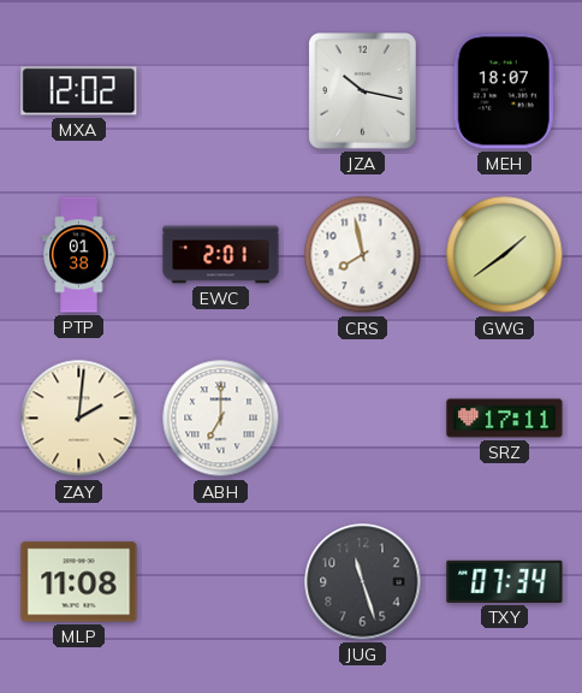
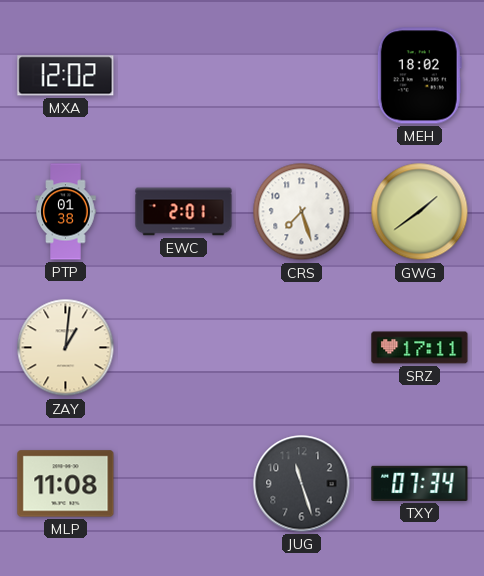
JZA: 10:17 -> none
MEH: 18:07 -> 18:02
CRS: 7:58 -> 7:27
ZAY: 2:01 -> 1:01
ABH: 7:00 -> none
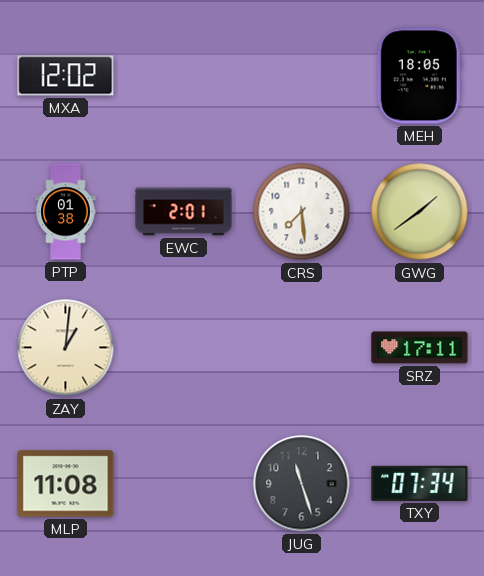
MEH: 18:02 -> 18:05
CRS: 7:27 -> 7:29
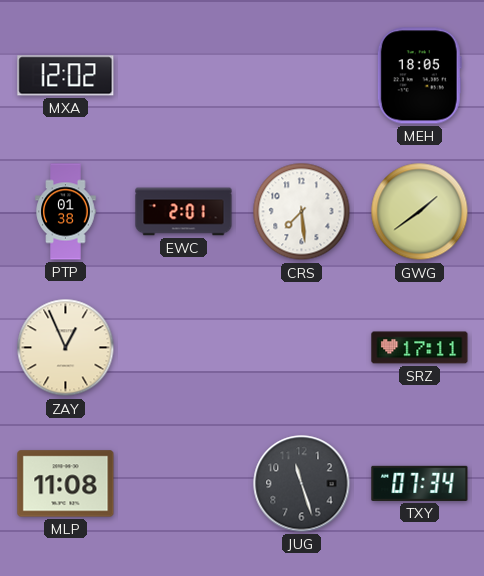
ZAY: 1:01 -> 12:56
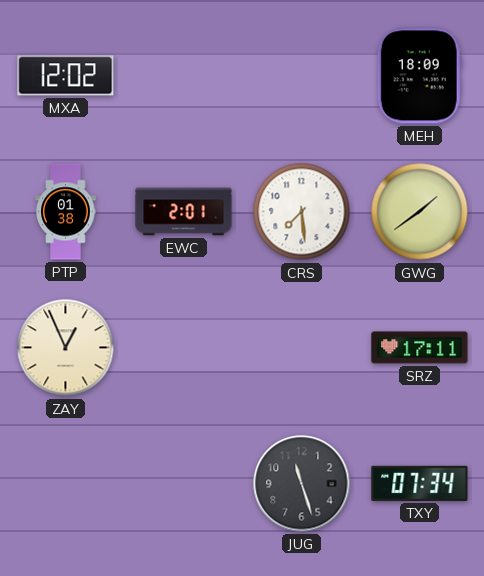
MEH: 18:05 -> 18:09
MLP: 11:08 -> none
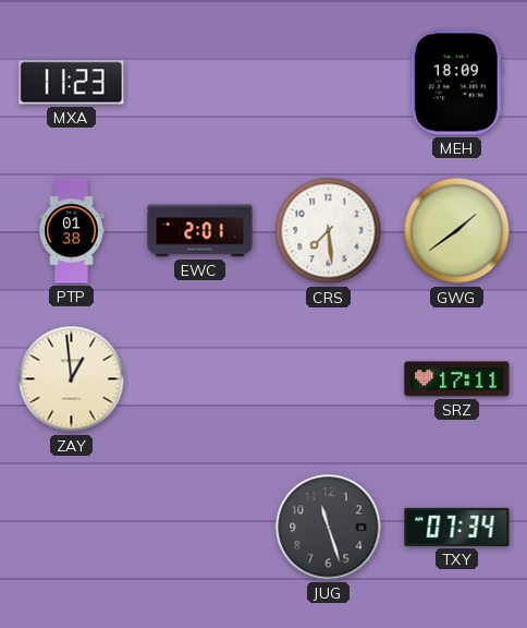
MXA: 12:02 -> 11:23
ZAY: 12:56 -> 12:59
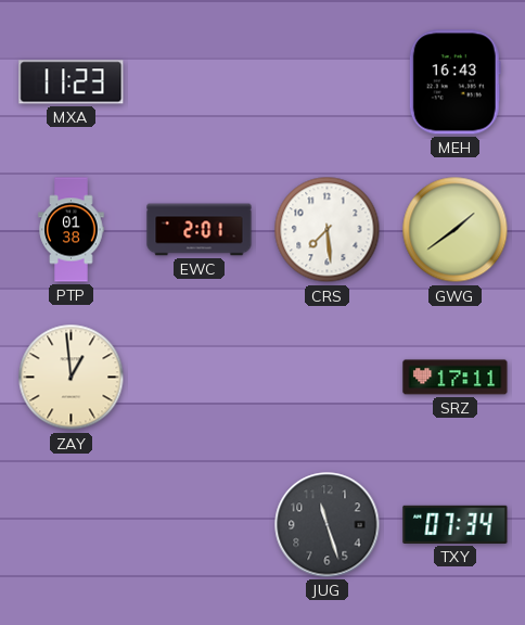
MEH: 18:09 -> 16:43
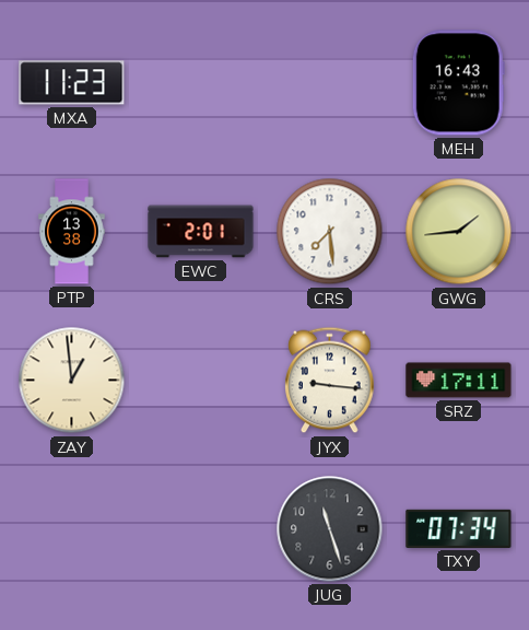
PTP: 01:38 -> 13:38
GWG: 1:39 -> 1:44
JYX: none -> 9:16
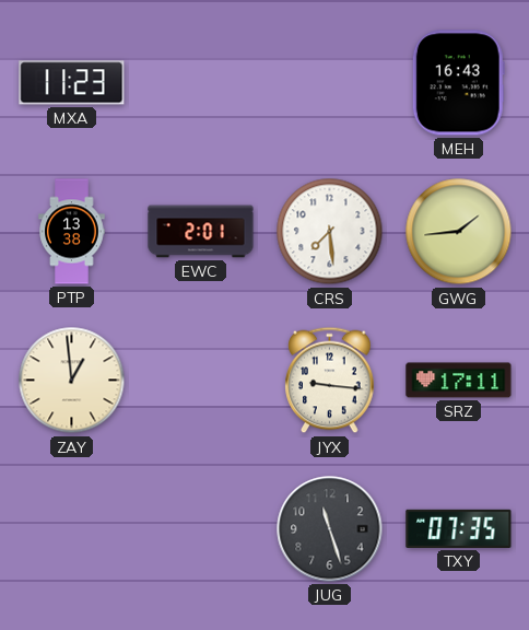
TXY: 07:34 -> 07:35
